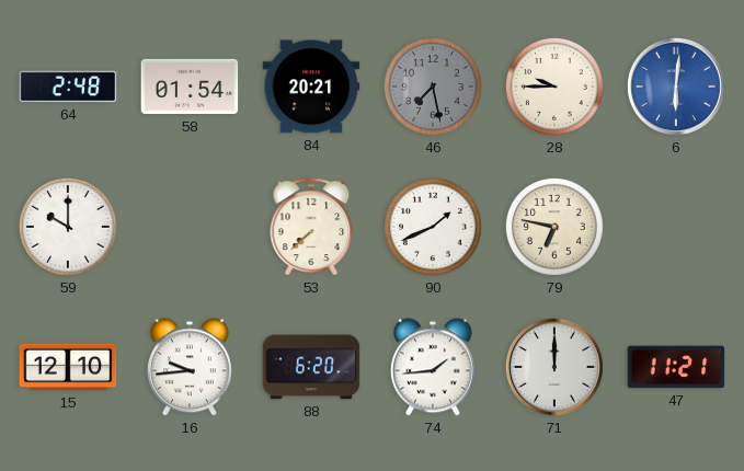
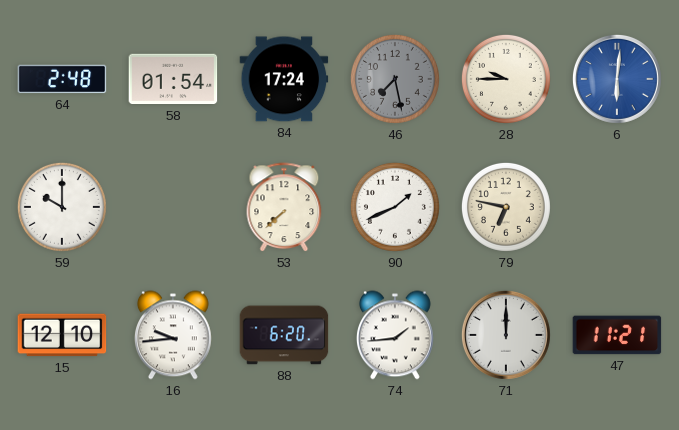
84: 20:21 -> 17:24
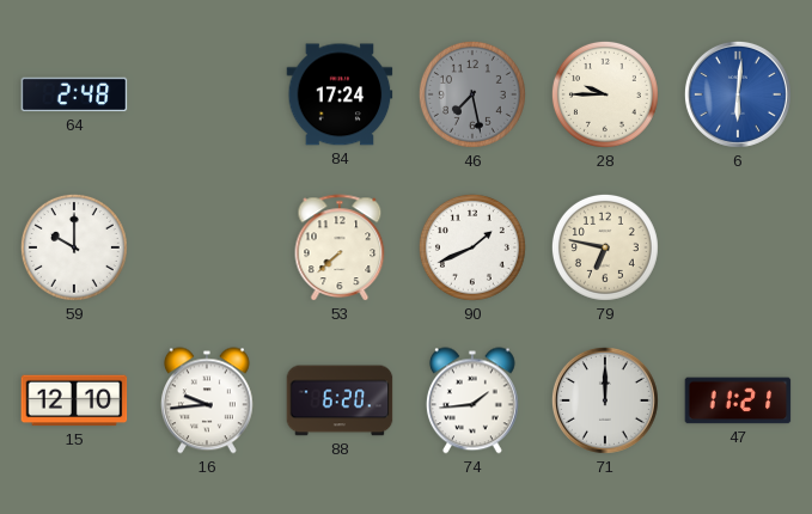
58: 01:54 -> none
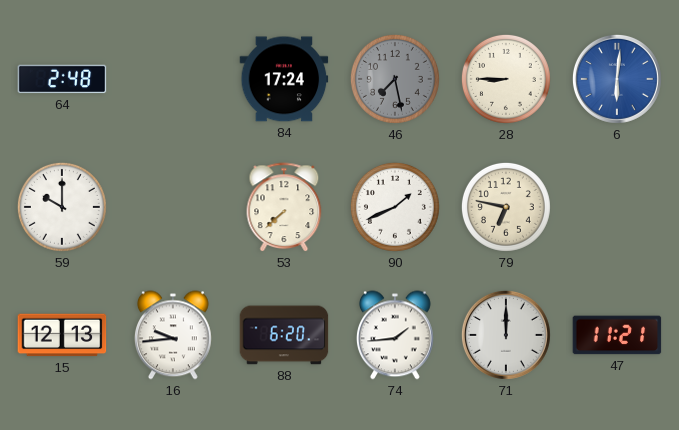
28: 9:45 -> 8:45
15: 12:10 -> 12:13
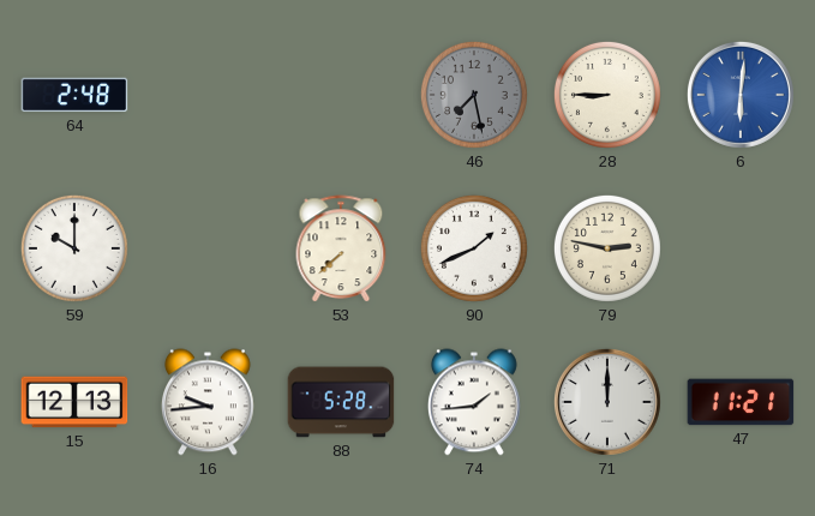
84: 17:24 -> none
79: 6:47 -> 2:47
88: 6:20 -> 5:28
